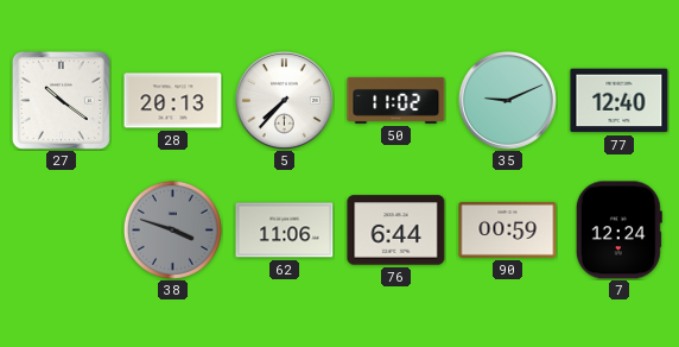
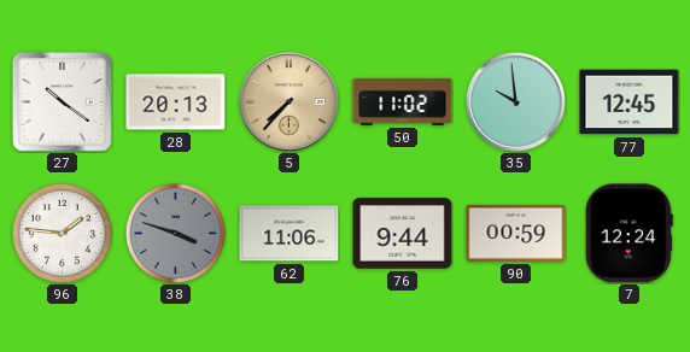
5 dial: white -> champagne
35: 9:11 -> 9:59
77: 12:40 -> 12:45
96: none -> 1:46
76: 6:44 -> 9:44
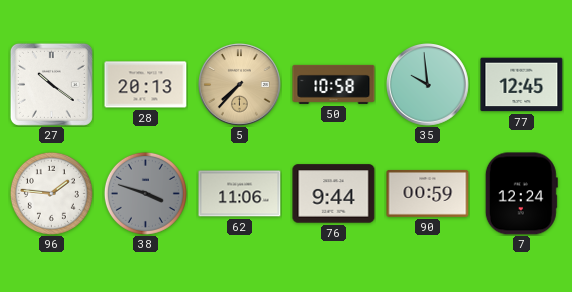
50: 11:02 -> 10:58
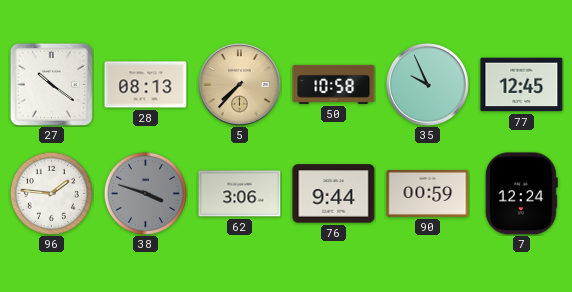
28: 20:13 -> 08:13
35: 9:59 -> 9:56
62: 11:06 -> 3:06
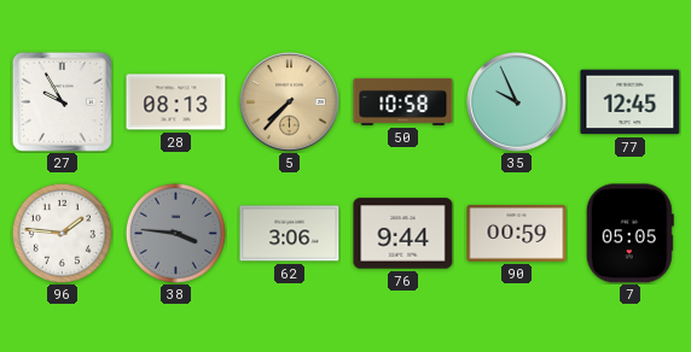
27: 10:21 -> 9:55
38: 3:48 -> 3:46
7: 12:24 -> 05:05
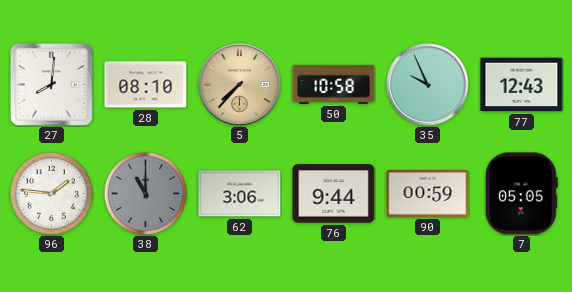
27: 9:55 -> 8:01
28: 08:13 -> 08:10
77: 12:45 -> 12:43
38: 3:46 -> 11:00
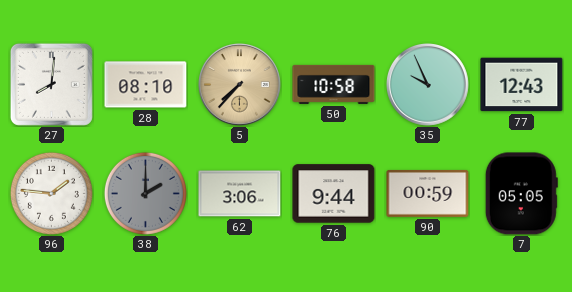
38: 11:00 -> 2:00
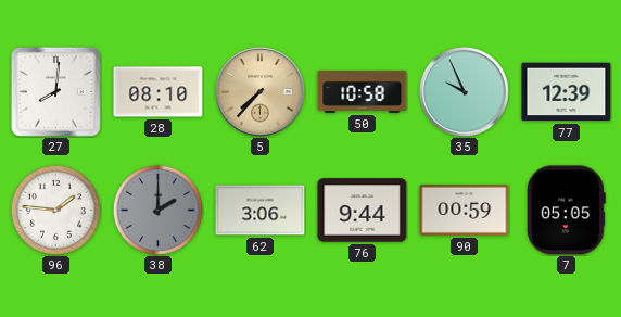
77: 12:43 -> 12:39
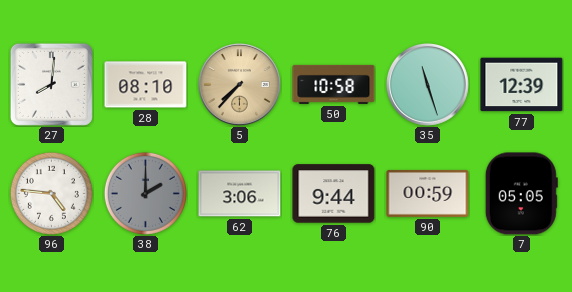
35: 9:56 -> 11:27
96: 1:46 -> 4:46
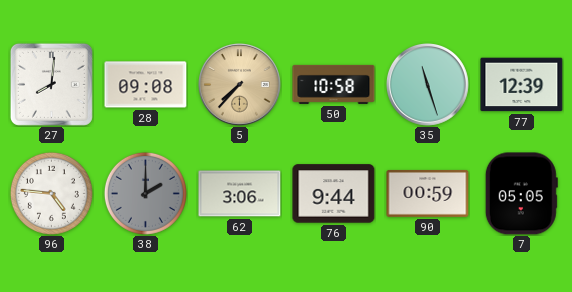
28: 08:10 -> 09:08
